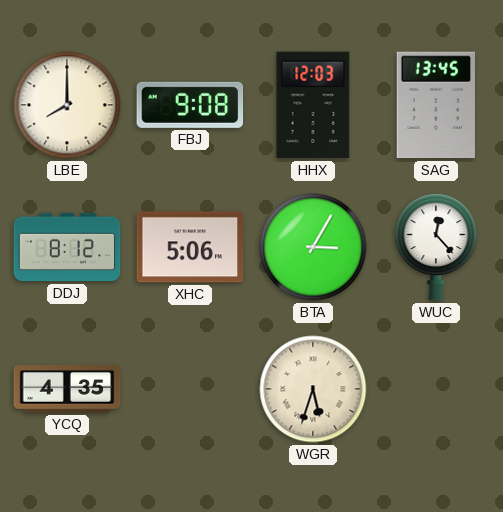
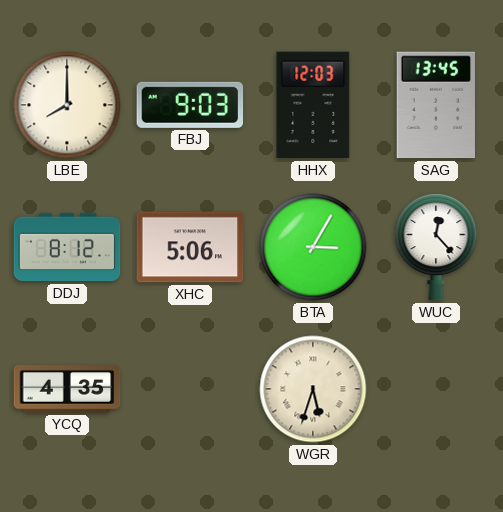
FBJ: 9:08 -> 9:03
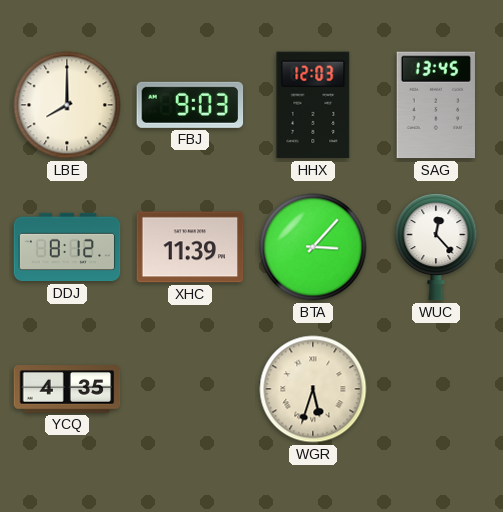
XHC: 5:06 -> 11:39
BTA: 3:05 -> 3:07
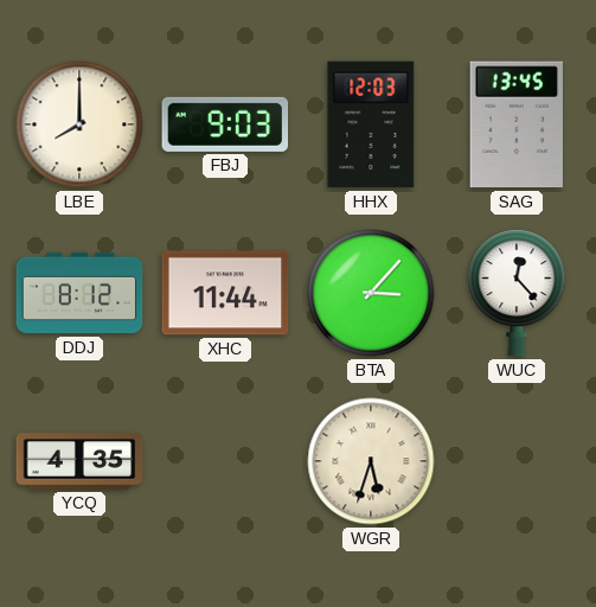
XHC: 11:39 -> 11:44
